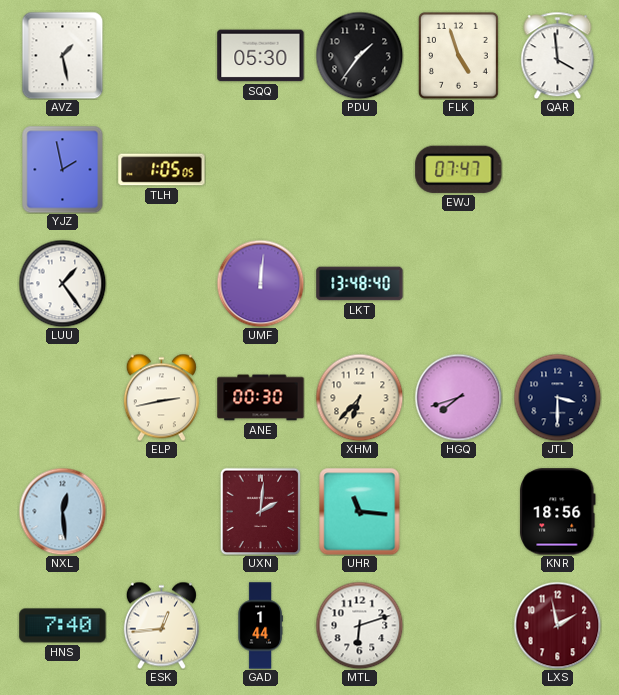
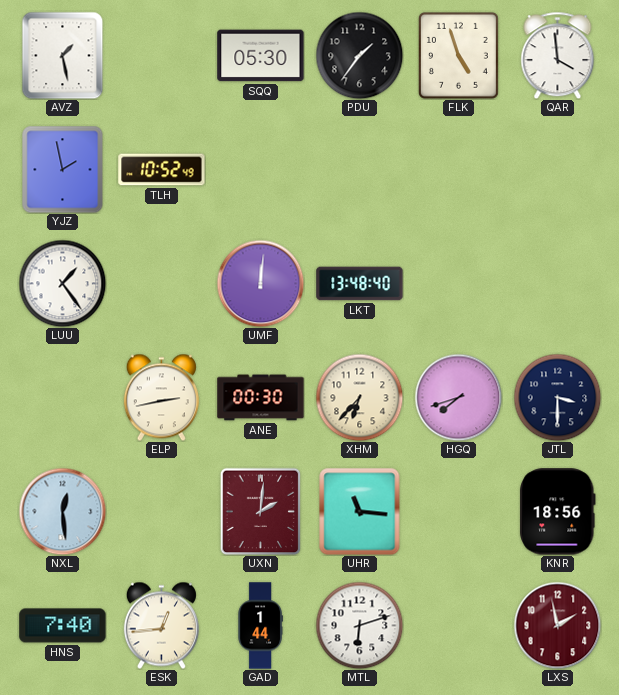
TLH: 1:05 -> 10:52
EWJ: 07:47 -> none
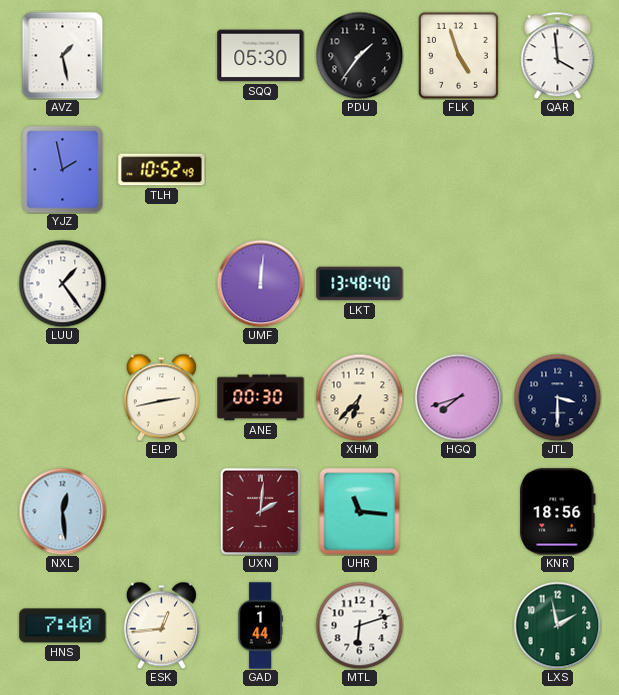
LXS dial: burgundy -> green
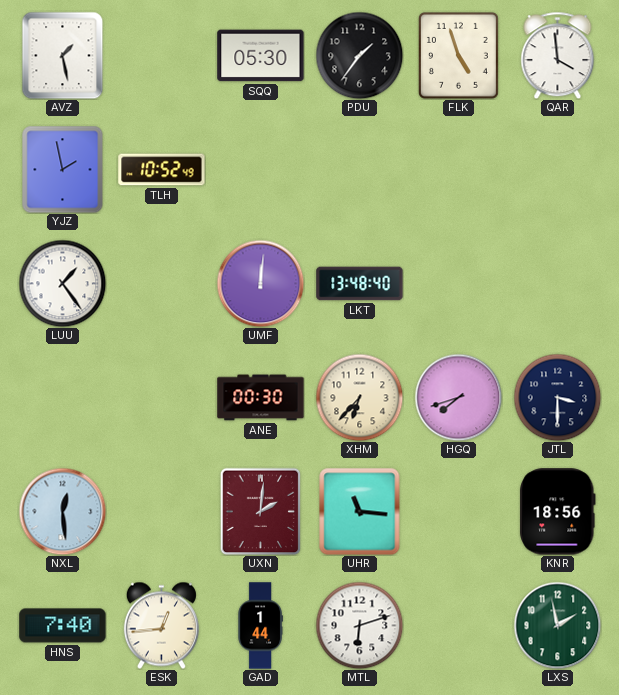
ELP: 2:43 -> none
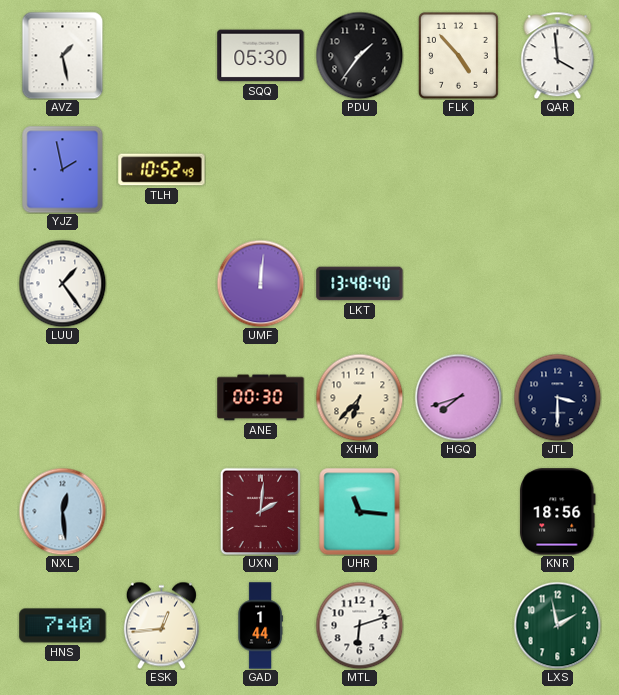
FLK: 4:57 -> 4:53
